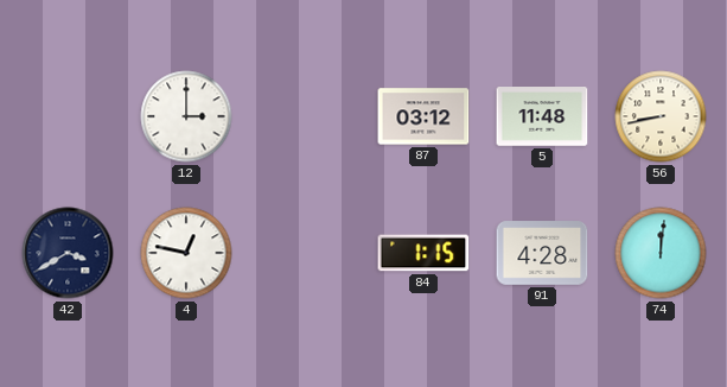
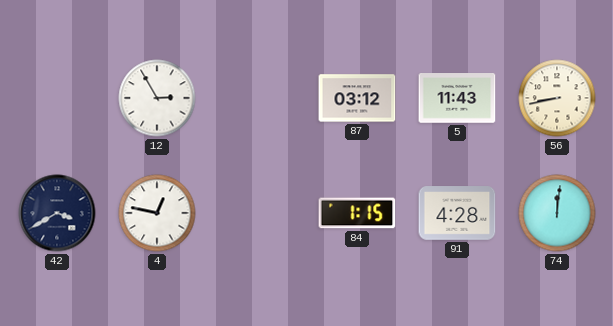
12: 3:00 -> 2:55
5: 11:48 -> 11:43
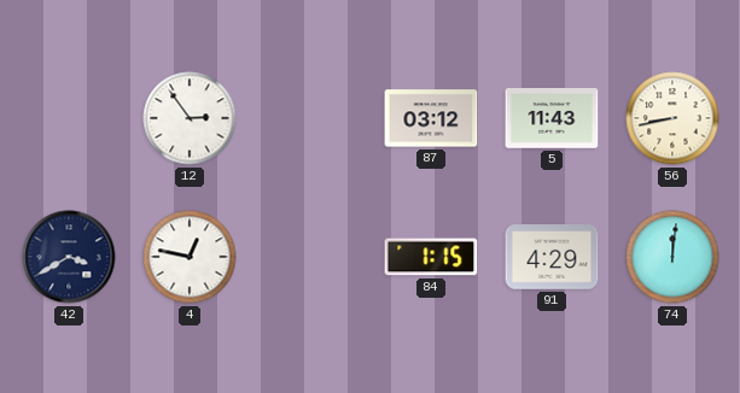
12: 2:55 -> 2:54
91: 4:28 -> 4:29
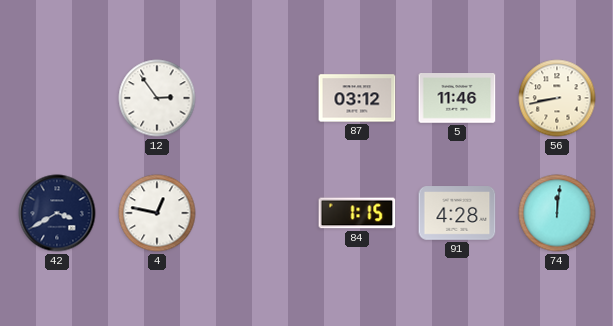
5: 11:43 -> 11:46
91: 4:29 -> 4:28
